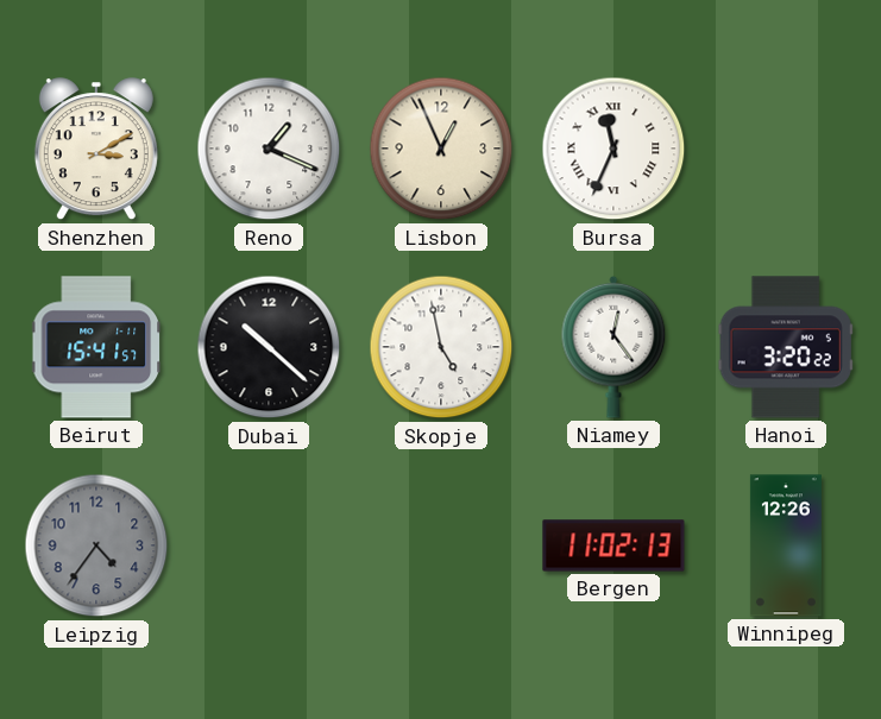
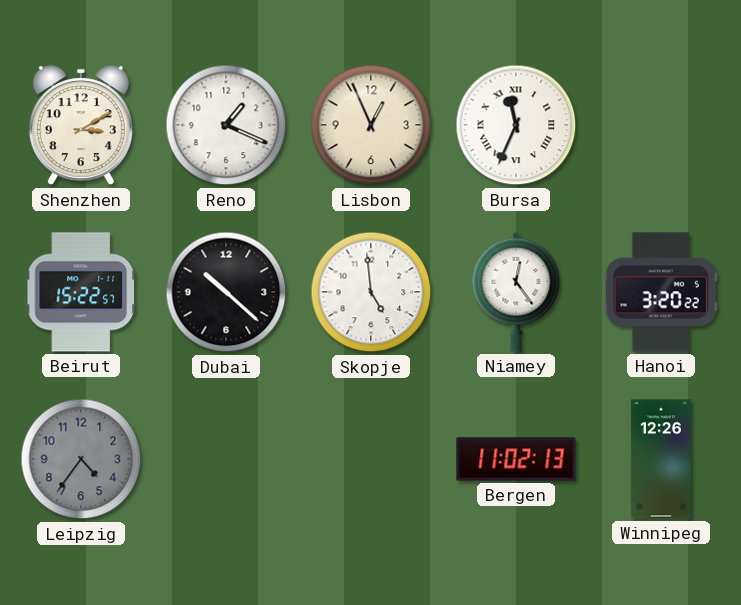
Beirut: 15:41 -> 15:22
Skopje: 4:58 -> 4:59
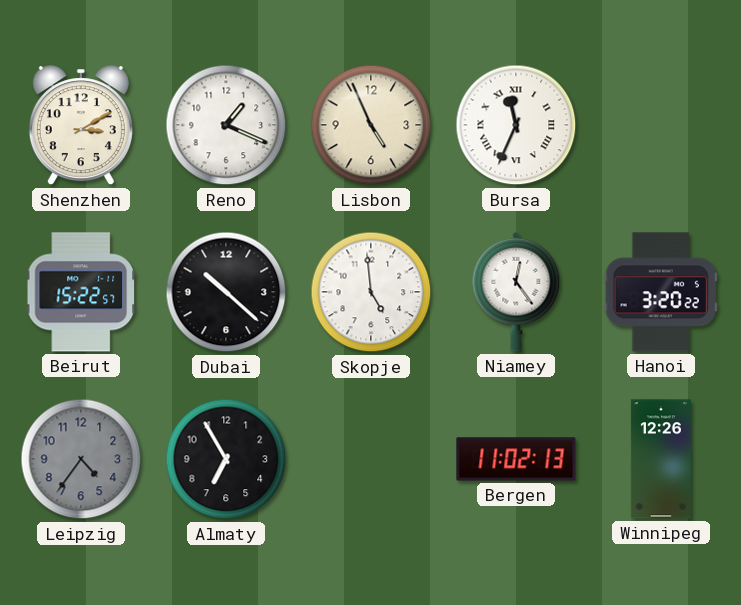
Lisbon: 12:56 -> 4:56
Almaty: none -> 6:55
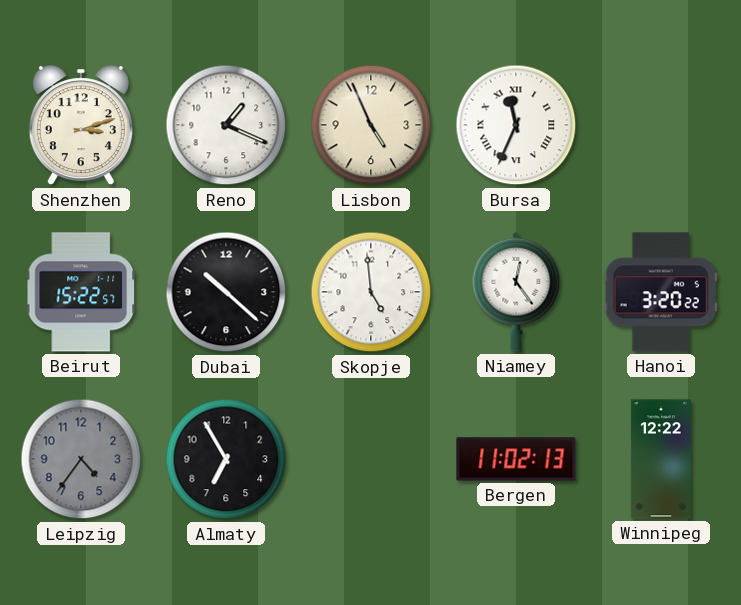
Shenzhen: 3:10 -> 3:12
Winnipeg: 12:26 -> 12:22
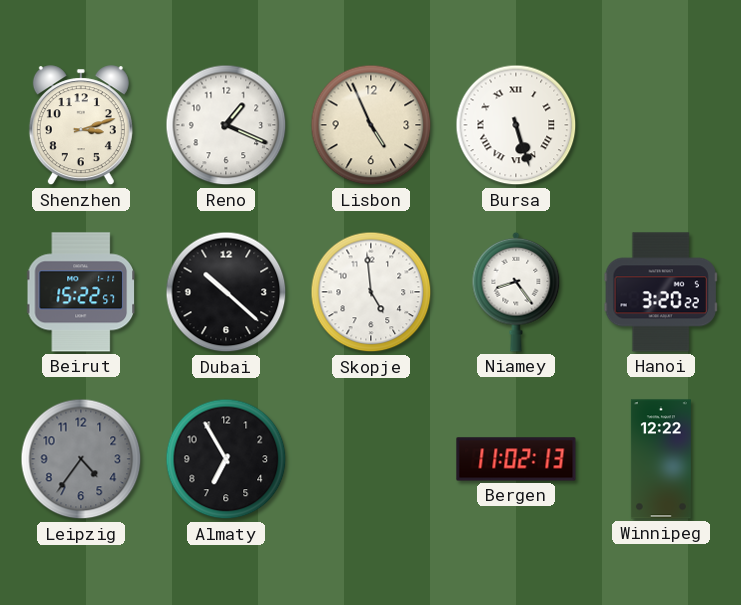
Bursa: 11:34 -> 5:27
Niamey: 12:24 -> 8:24
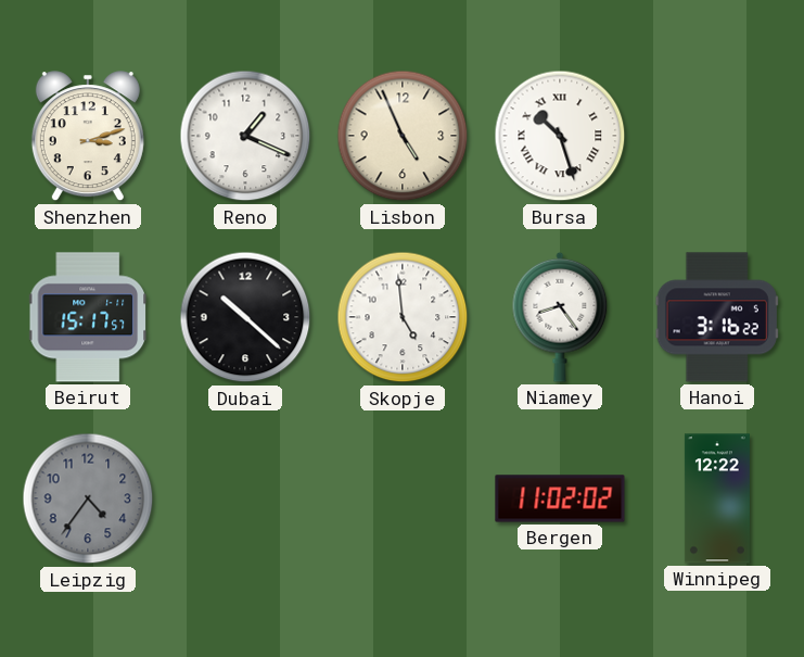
Bursa: 5:27 -> 10:27
Beirut: 15:22 -> 15:17
Hanoi: 3:20 -> 3:16
Almaty: 6:55 -> none
Bergen: 11:02:13 -> 11:02:02
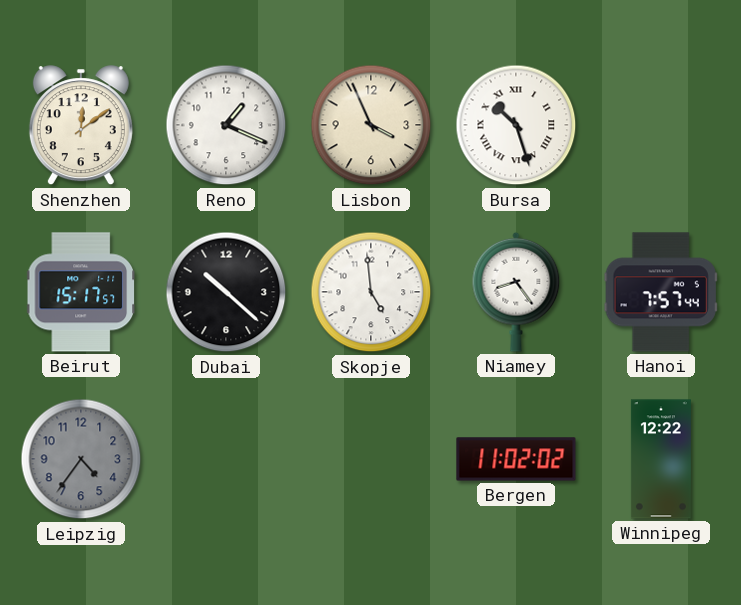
Shenzhen: 3:12 -> 12:09
Lisbon: 4:56 -> 3:56
Hanoi: 3:16 -> 7:57
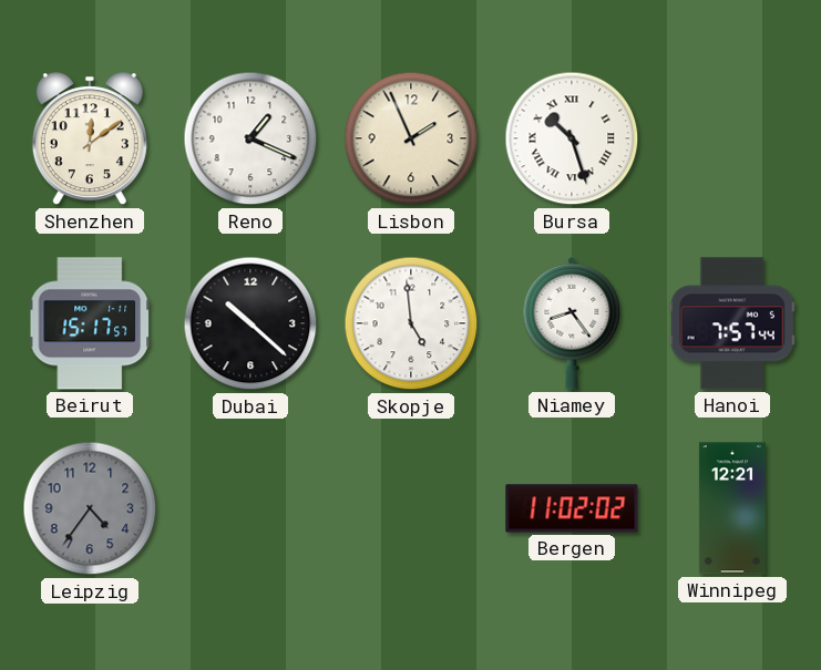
Lisbon: 3:56 -> 1:56
Winnipeg: 12:22 -> 12:21
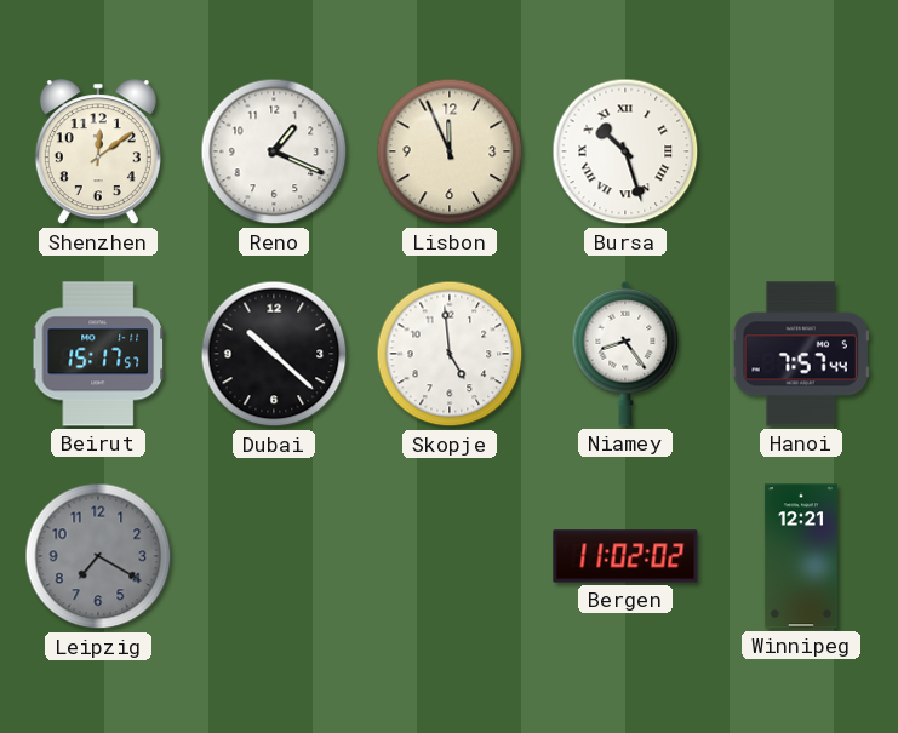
Lisbon: 1:56 -> 11:56
Leipzig: 4:36 -> 7:20
